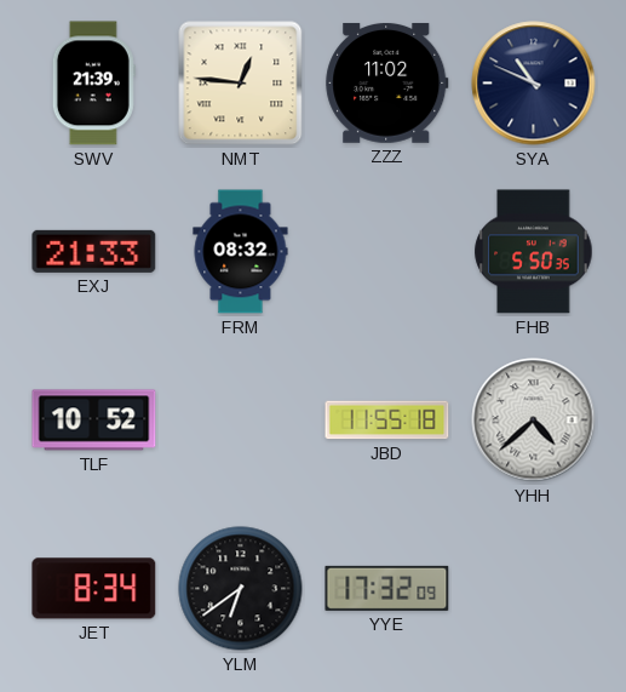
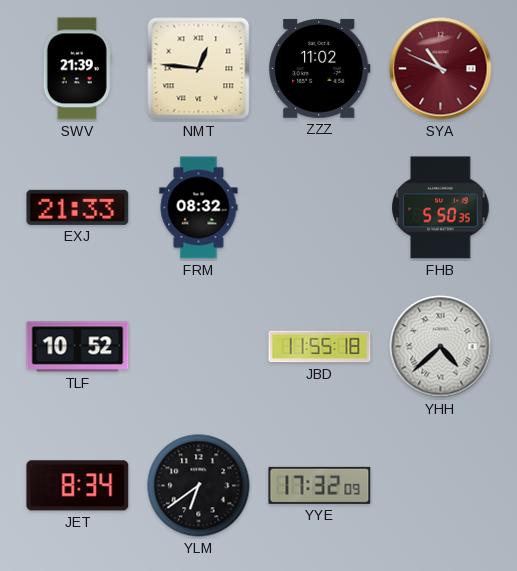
SYA dial: navy -> burgundy
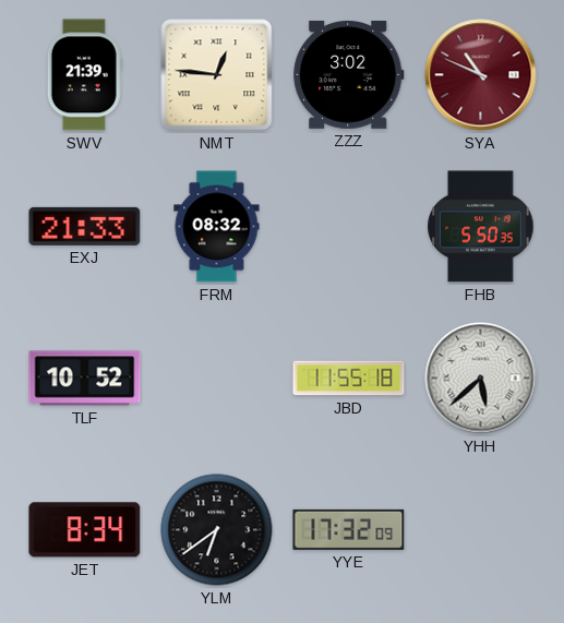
ZZZ: 11:02 -> 3:02
YHH: 4:38 -> 5:38
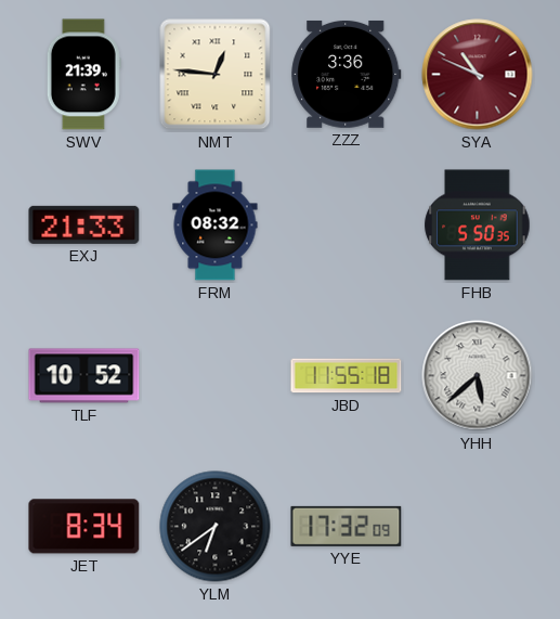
ZZZ: 3:02 -> 3:36
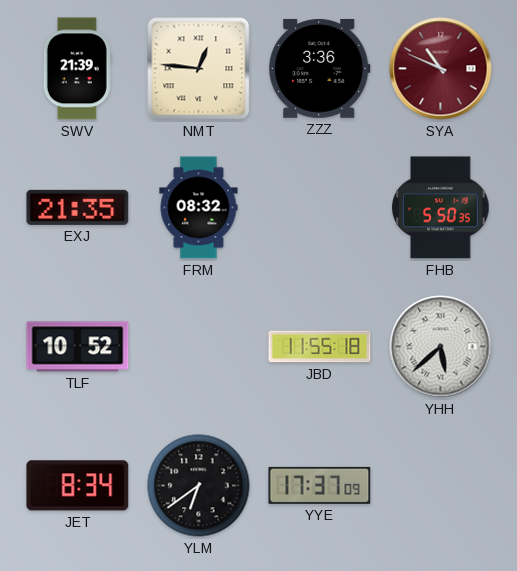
EXJ: 21:33 -> 21:35
YYE: 17:32 -> 17:37
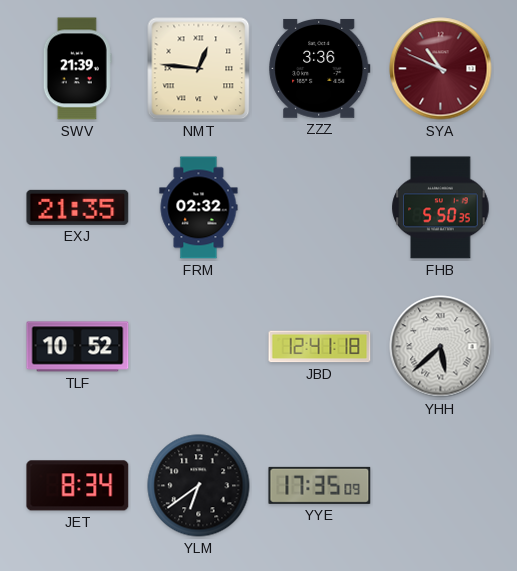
FRM: 08:32 -> 02:32
JBD: 11:55 -> 12:41
YYE: 17:37 -> 17:35
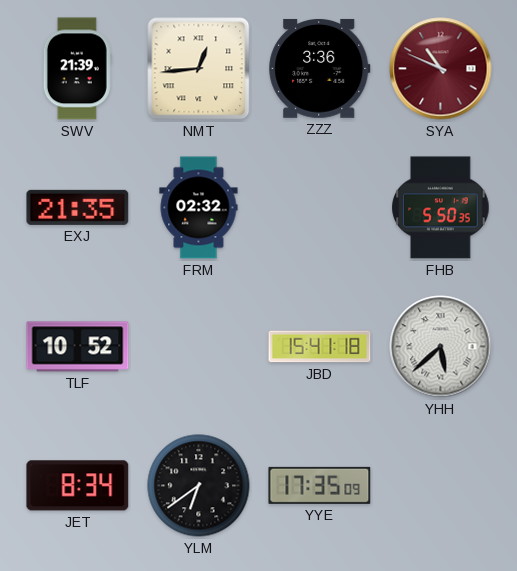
NMT: 12:46 -> 12:44
JBD: 12:41 -> 15:41
